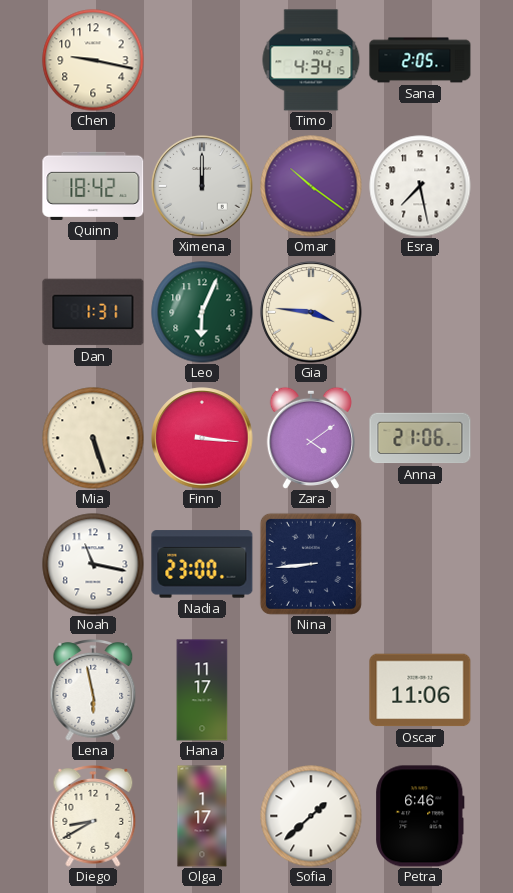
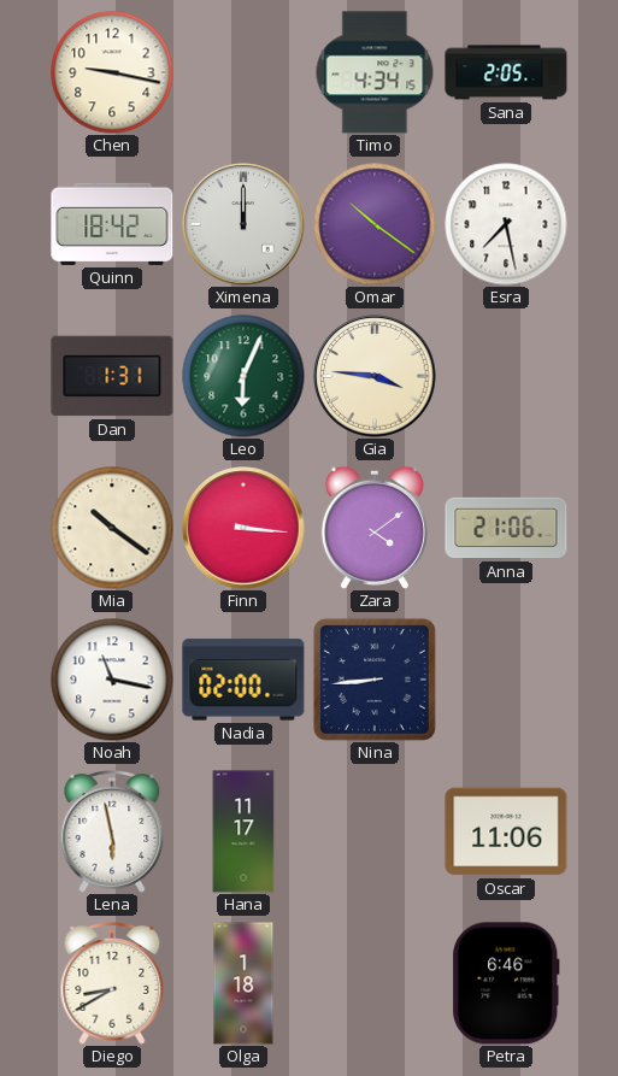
Mia: 5:27 -> 10:21
Nadia: 23:00 -> 02:00
Olga: 1:17 -> 1:18
Sofia: 1:38 -> none
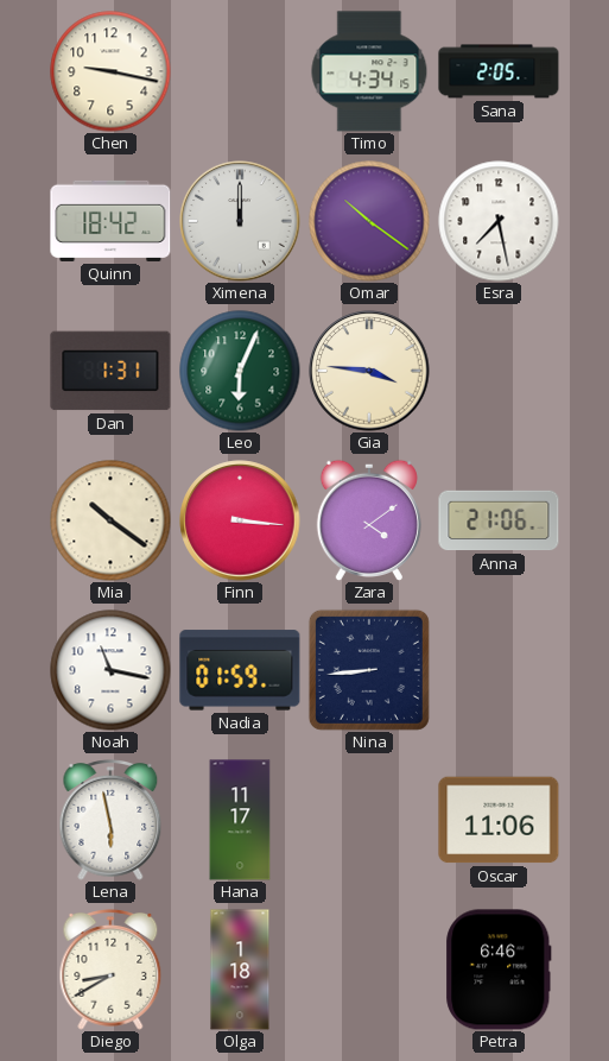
Nadia: 02:00 -> 01:59
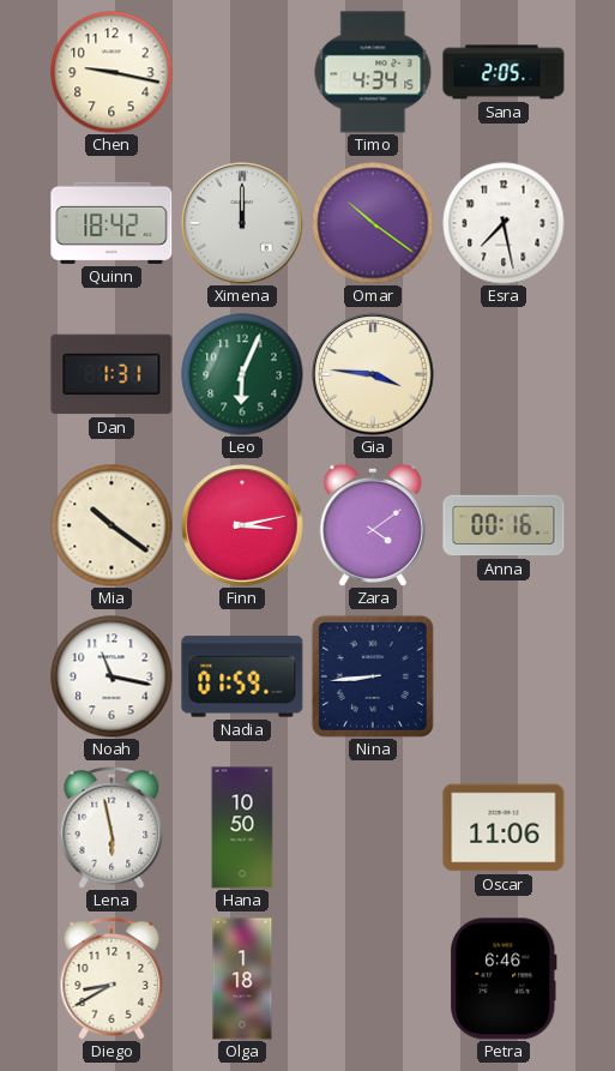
Finn: 3:16 -> 3:13
Anna: 21:06 -> 00:16
Hana: 11:17 -> 10:50
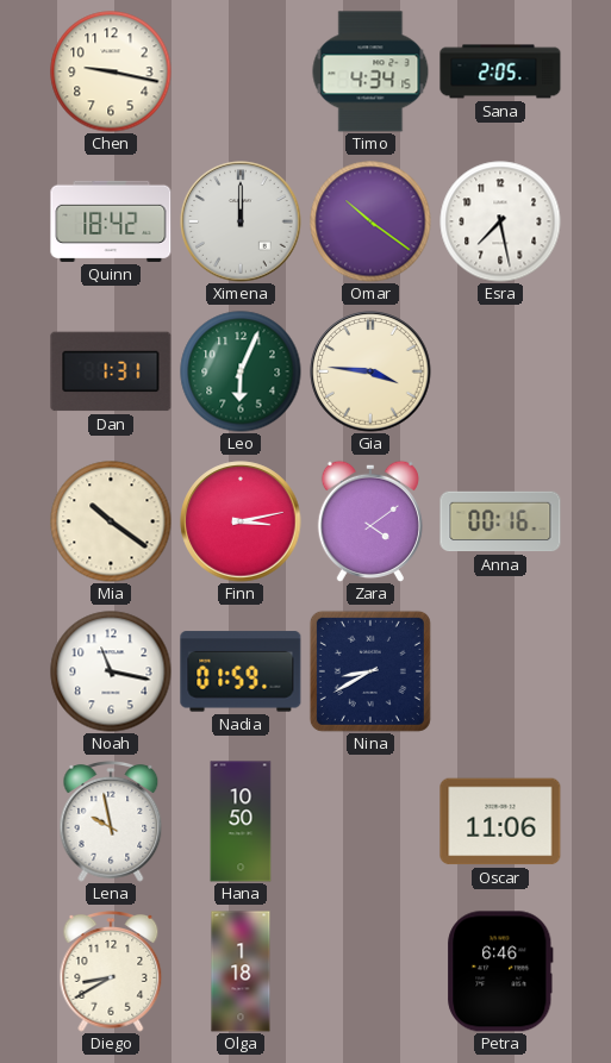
Nina: 8:44 -> 8:40
Lena: 5:58 -> 9:58
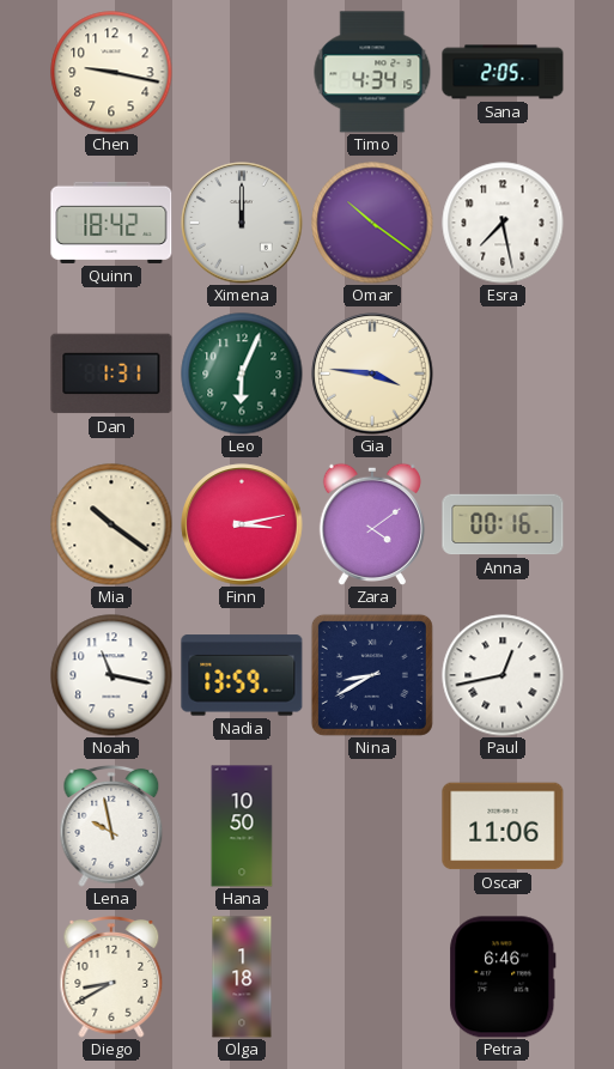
Nadia: 01:59 -> 13:59
Paul: none -> 12:43
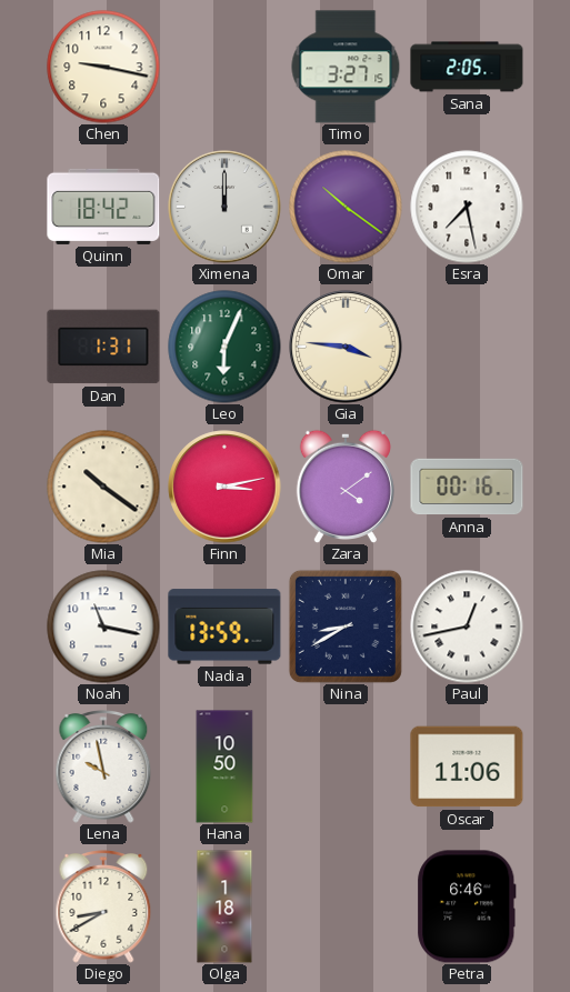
Timo: 4:34 -> 3:27
